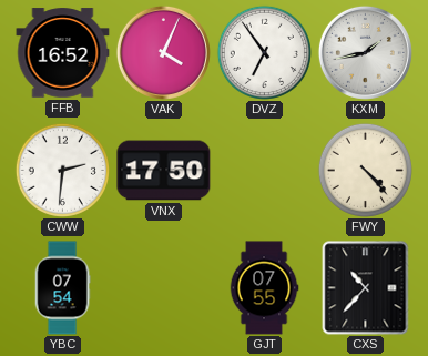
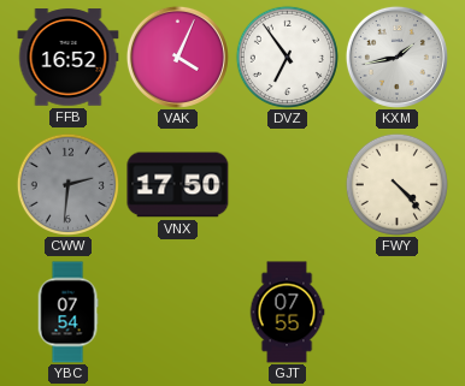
CWW dial: white -> grey
CXS: 10:37 -> none
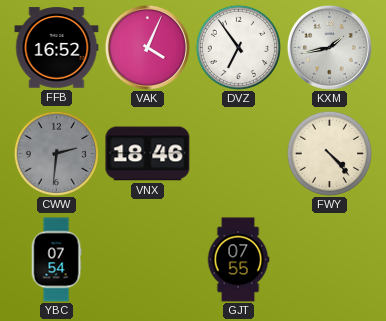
VNX: 17:50 -> 18:46
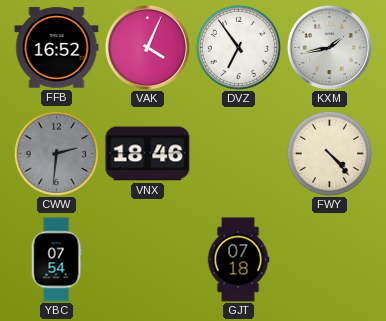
GJT: 07:55 -> 07:18
